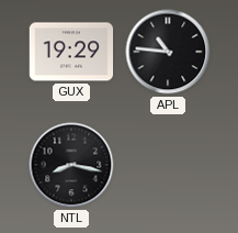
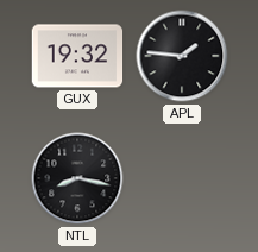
GUX: 19:29 -> 19:32
APL: 10:46 -> 1:46
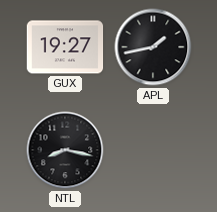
GUX: 19:32 -> 19:27
APL: 1:46 -> 1:43
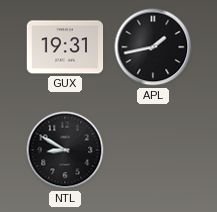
GUX: 19:27 -> 19:31
NTL: 8:17 -> 8:50
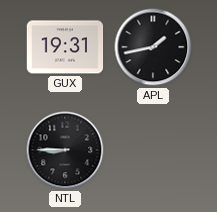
NTL: 8:50 -> 8:45
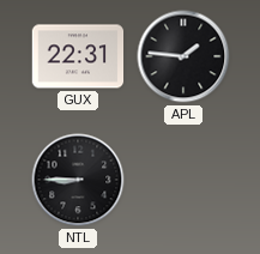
GUX: 19:31 -> 22:31
APL: 1:43 -> 1:46
